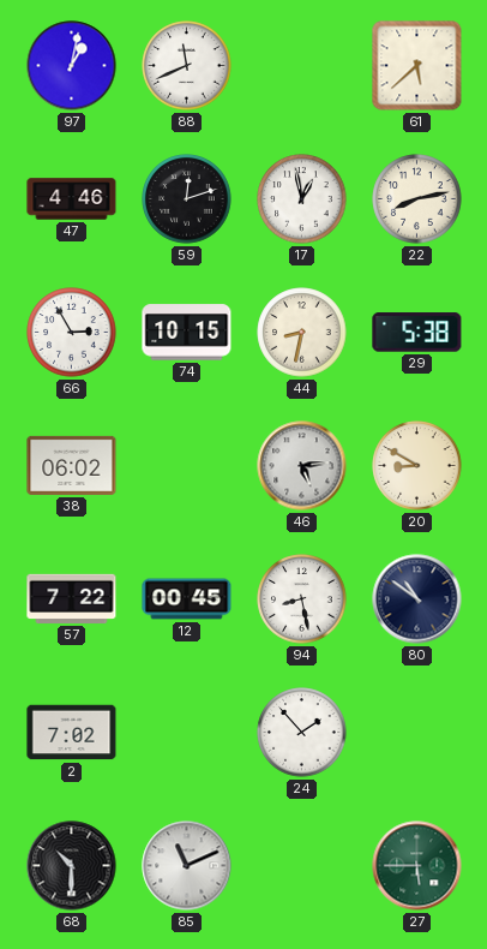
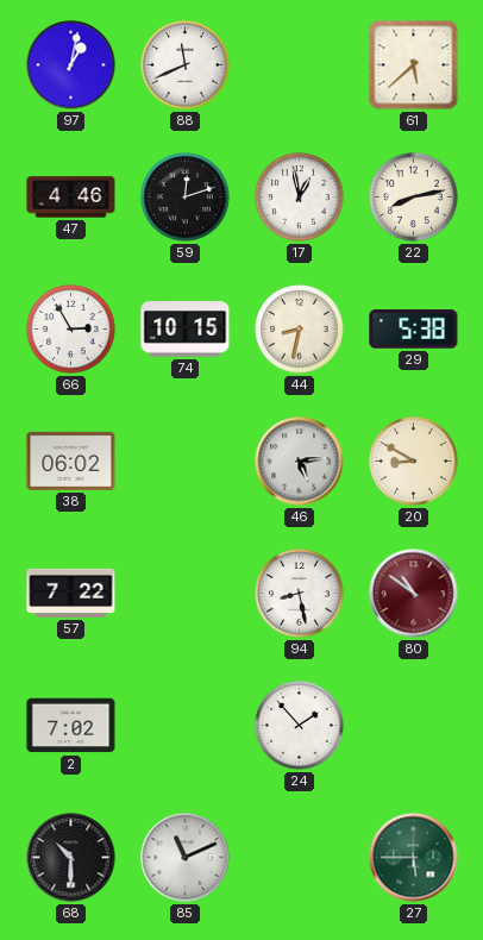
12: 00:45 -> none
80 dial: navy -> burgundy
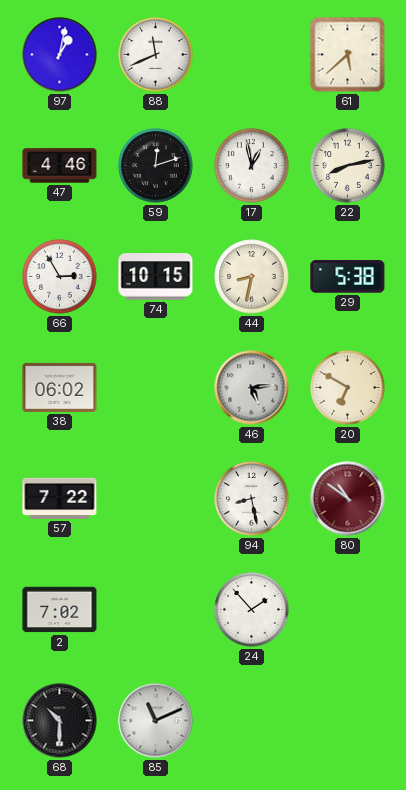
20: 8:50 -> 6:50
27: 5:45 -> none
